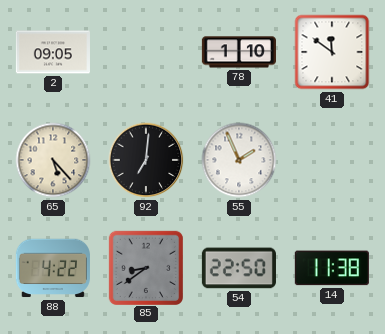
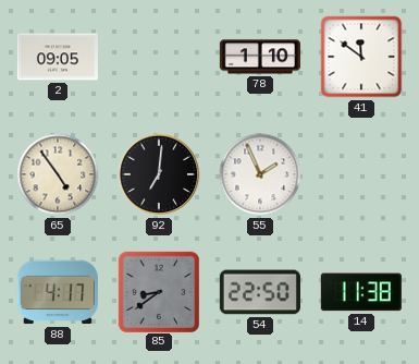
65: 5:23 -> 4:54
88: 4:22 -> 4:17
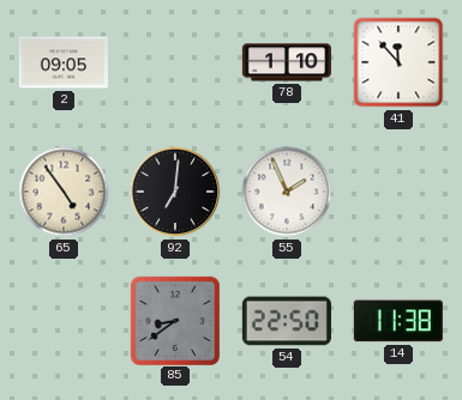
41: 11:51 -> 11:53
88: 4:17 -> none
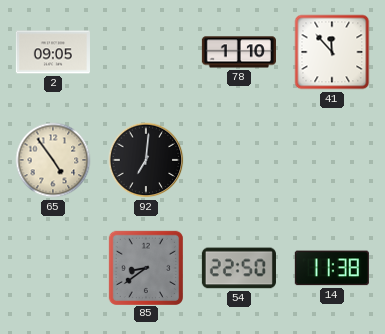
55: 1:56 -> none
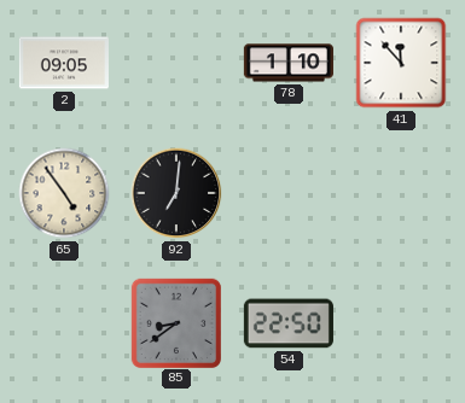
14: 11:38 -> none
